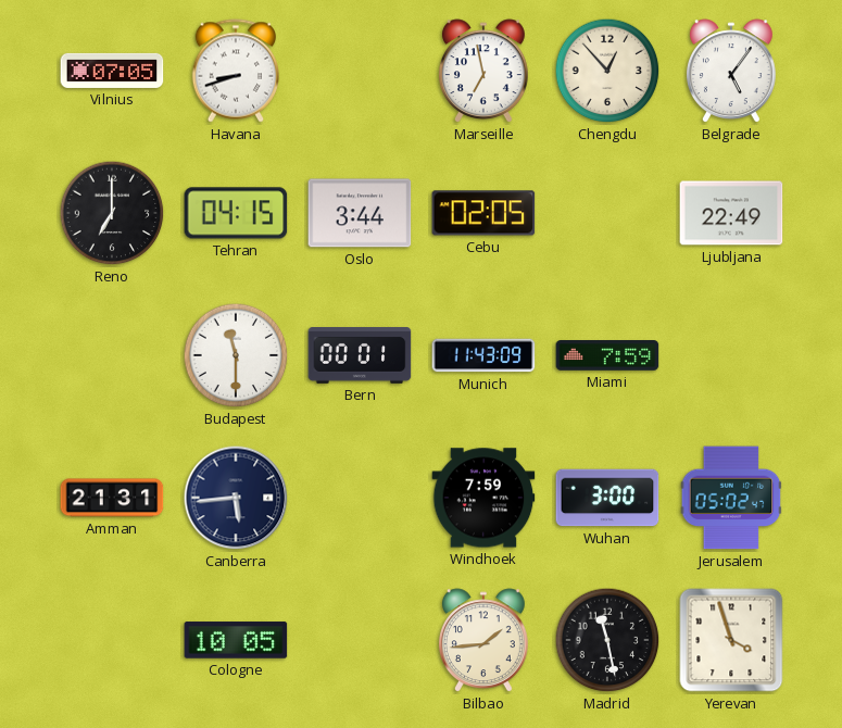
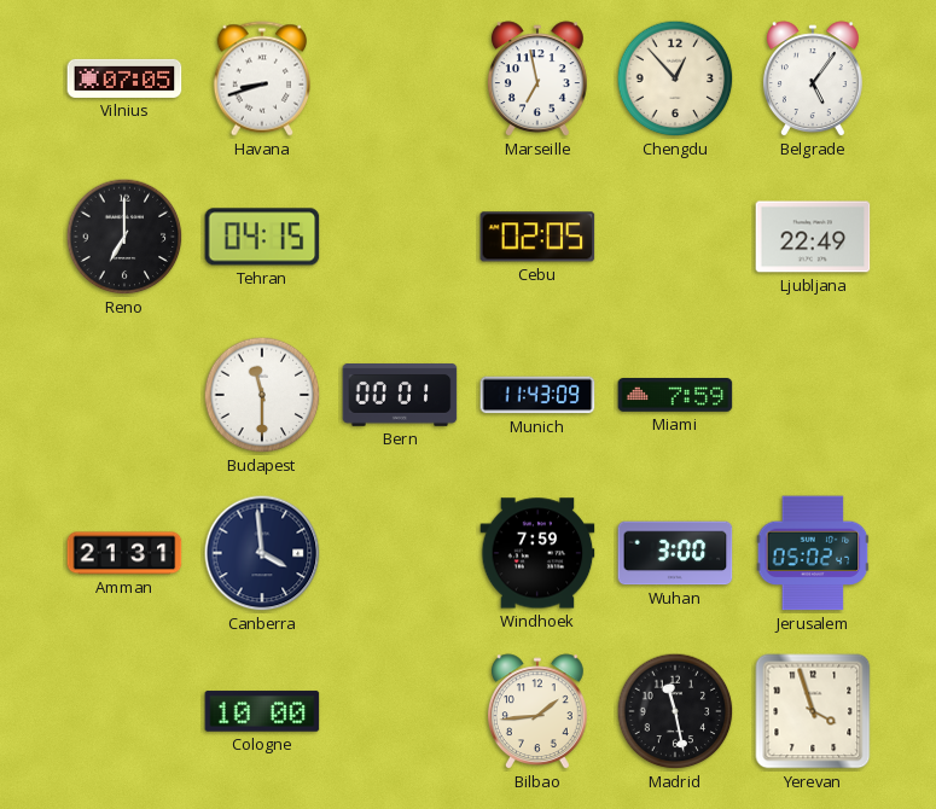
Oslo: 3:44 -> none
Canberra: 5:44 -> 3:59
Cologne: 10:05 -> 10:00
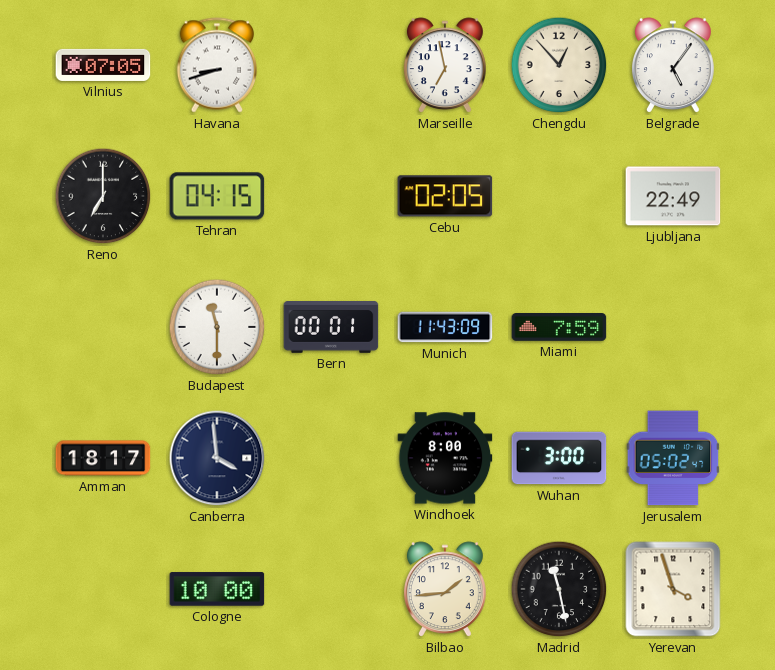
Amman: 21:31 -> 18:17
Windhoek: 7:59 -> 8:00
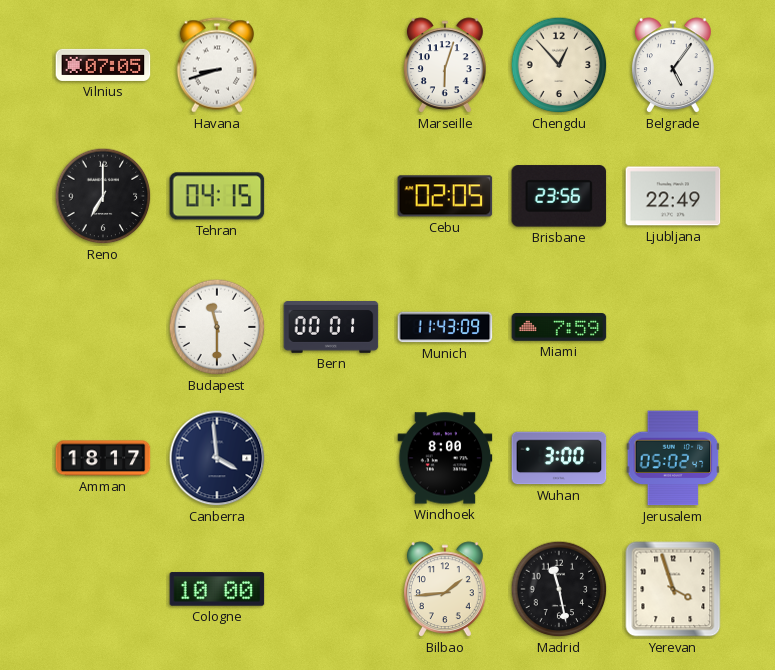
Marseille: 6:58 -> 6:03
Brisbane: none -> 23:56
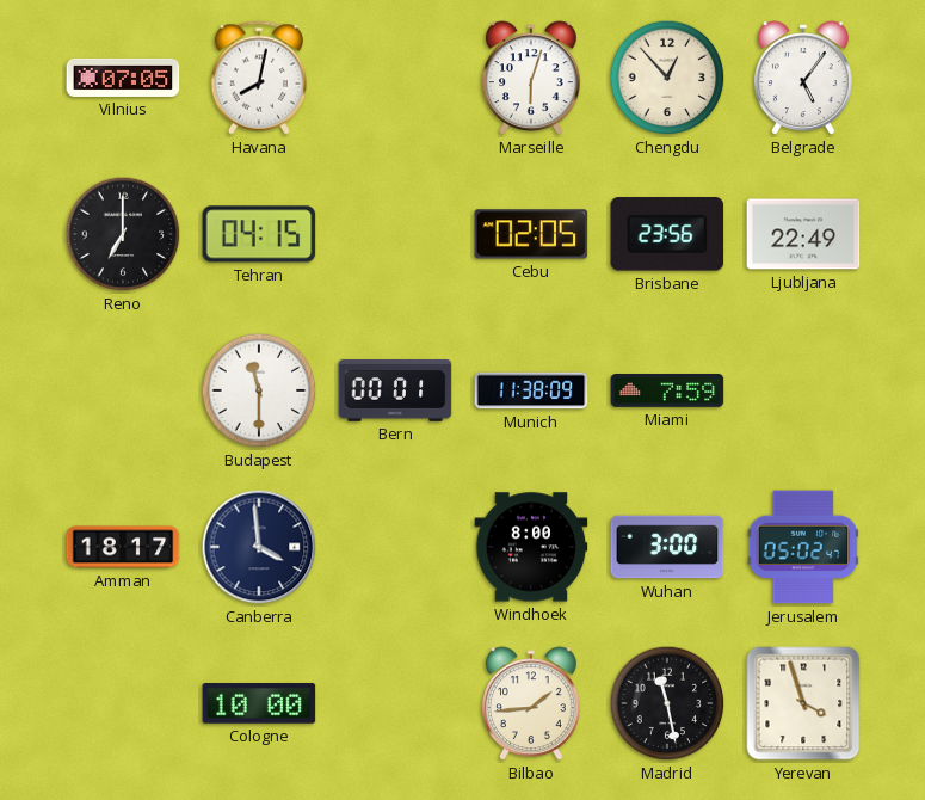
Havana: 8:42 -> 8:02
Munich: 11:43 -> 11:38
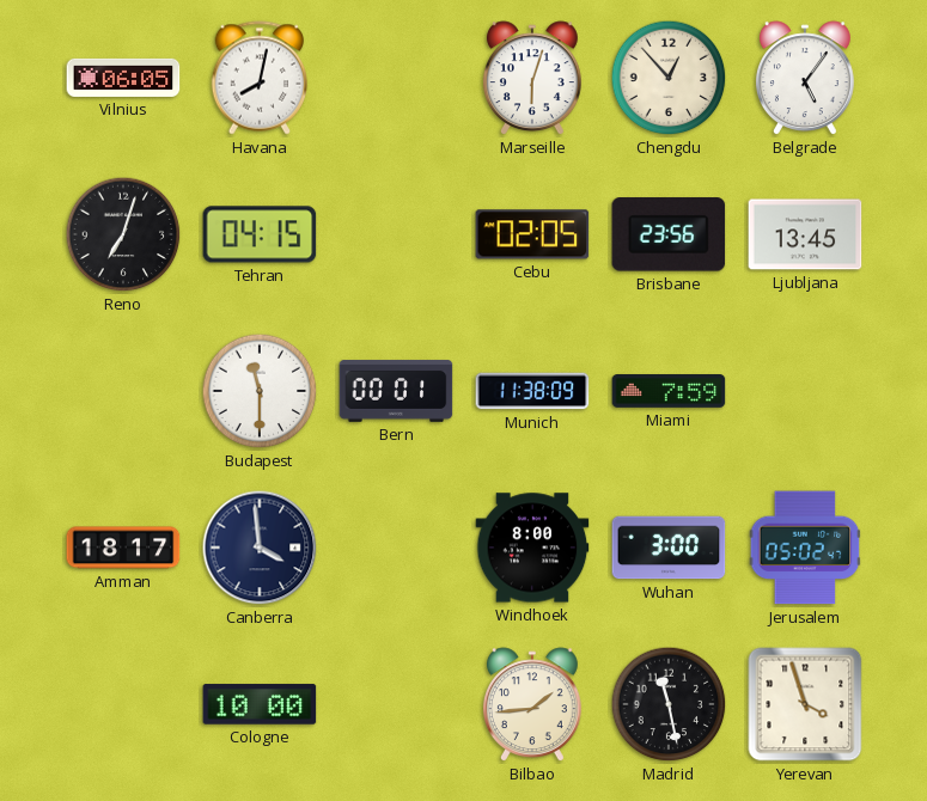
Vilnius: 07:05 -> 06:05
Reno: 7:00 -> 7:03
Ljubljana: 22:49 -> 13:45
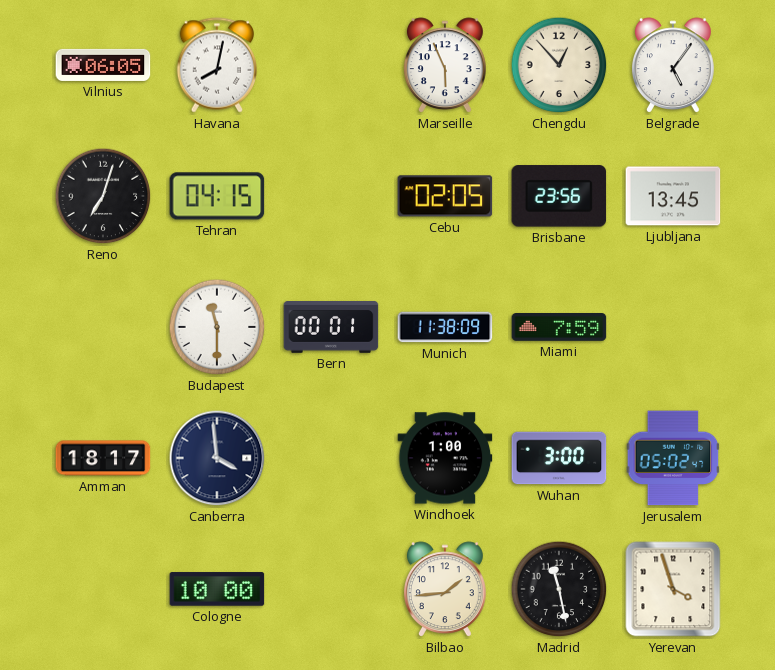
Marseille: 6:03 -> 5:56
Windhoek: 8:00 -> 1:00
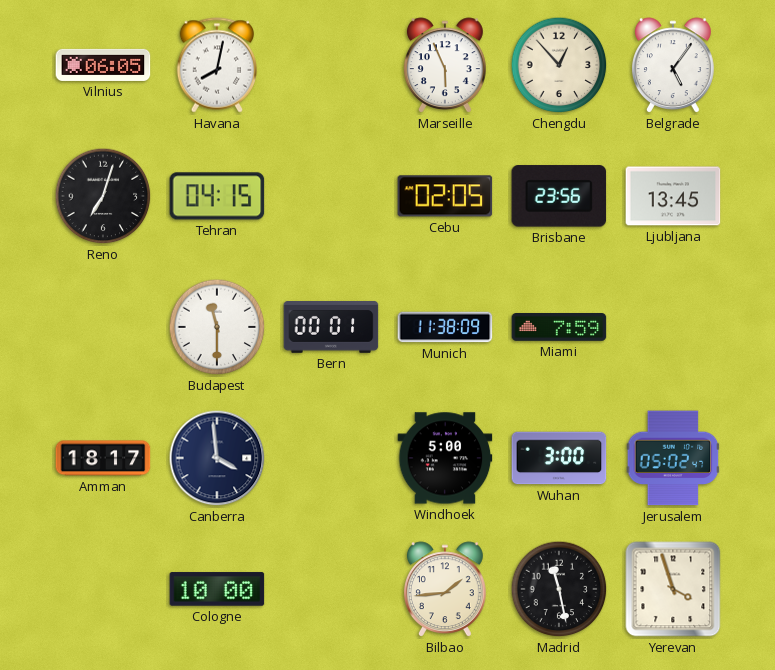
Windhoek: 1:00 -> 5:00
